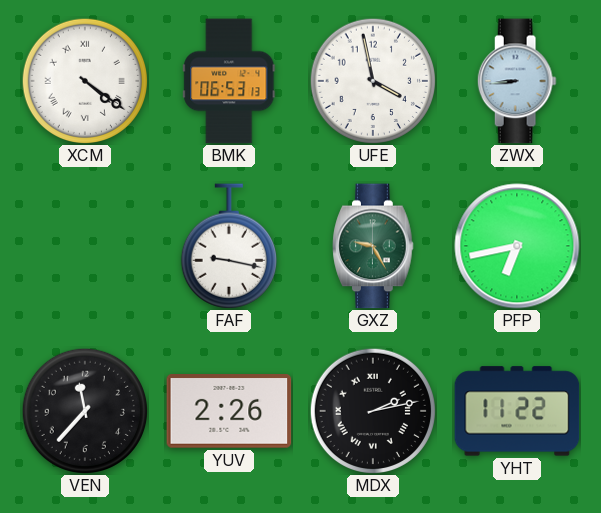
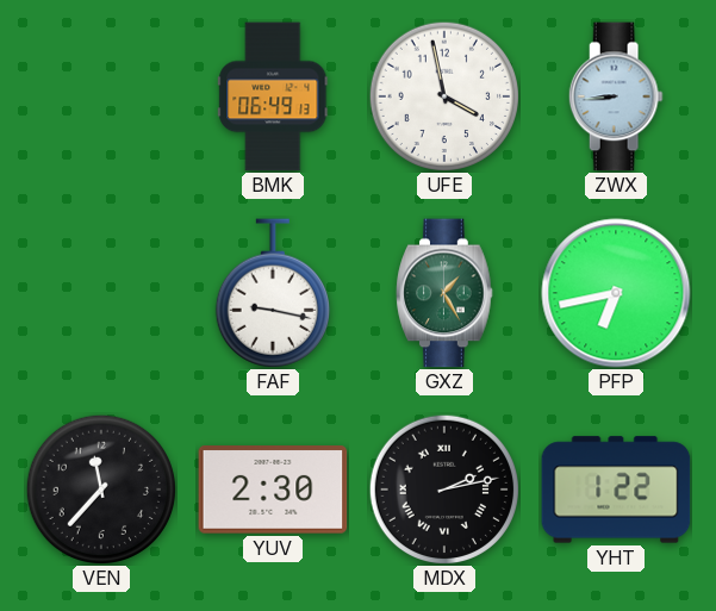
XCM: 4:21 -> none
BMK: 06:53 -> 06:49
GXZ: 9:25 -> 1:25
YUV: 2:26 -> 2:30
YHT: 11:22 -> 1:22
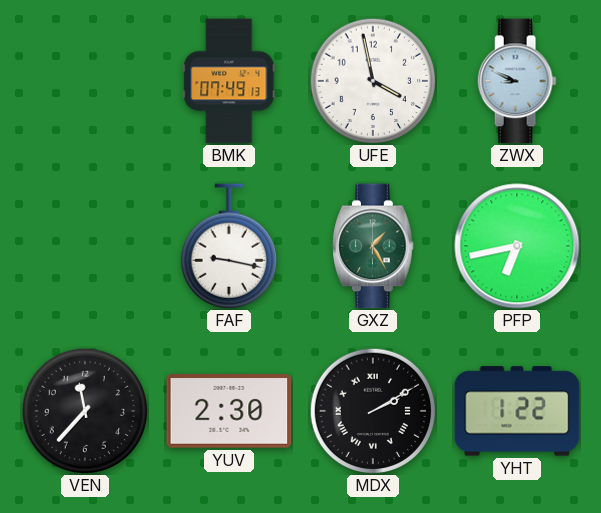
BMK: 06:49 -> 07:49
ZWX: 8:44 -> 8:49
MDX: 2:13 -> 2:10
